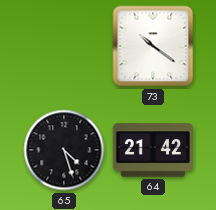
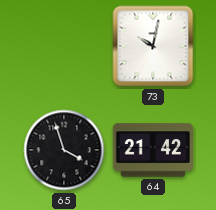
73: 10:21 -> 10:02
65: 4:27 -> 3:57
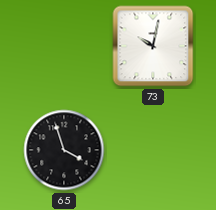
64: 21:42 -> none
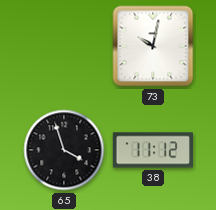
38: none -> 11:12
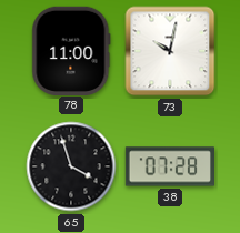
78: none -> 11:00
38: 11:12 -> 07:28
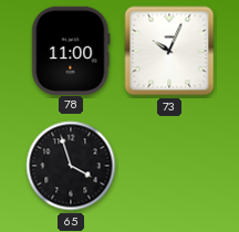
73: 10:02 -> 10:04
38: 07:28 -> none
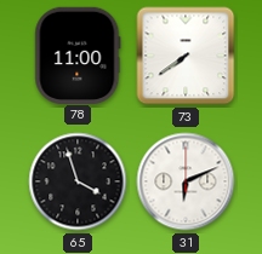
73: 10:04 -> 7:39
31: none -> 6:11
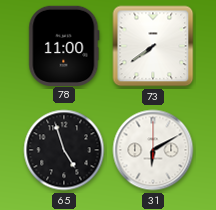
65: 3:57 -> 4:57
31: 6:11 -> 6:10
